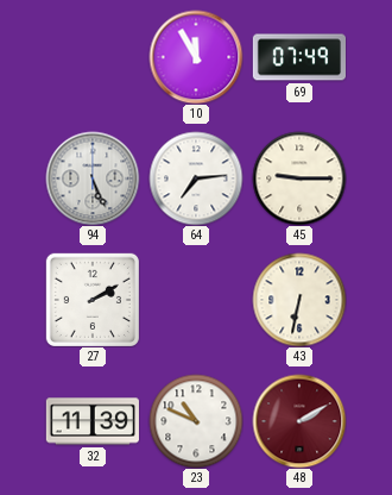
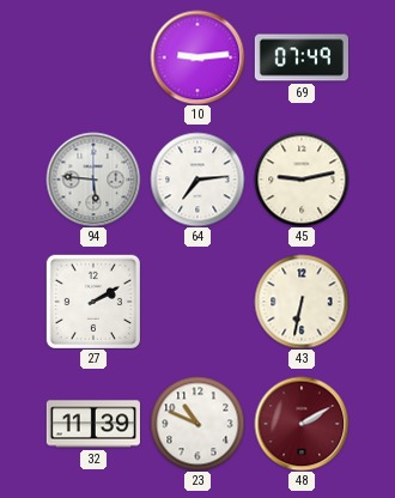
10: 11:55 -> 9:14
94: 5:26 -> 5:46
45: 9:15 -> 9:13
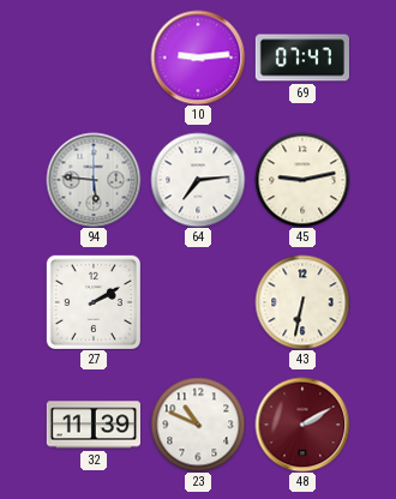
69: 07:49 -> 07:47
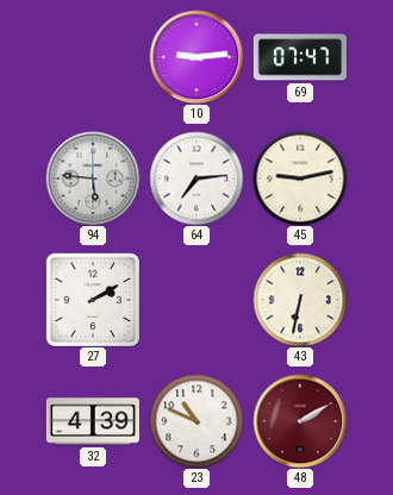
32: 11:39 -> 4:39
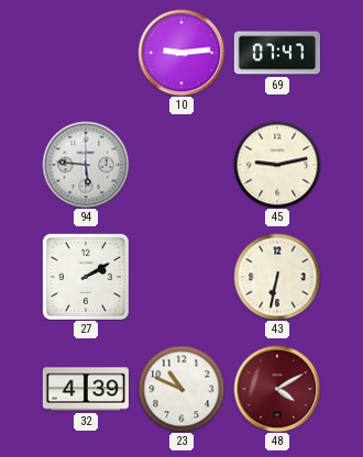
64: 7:14 -> none
48: 2:10 -> 4:10
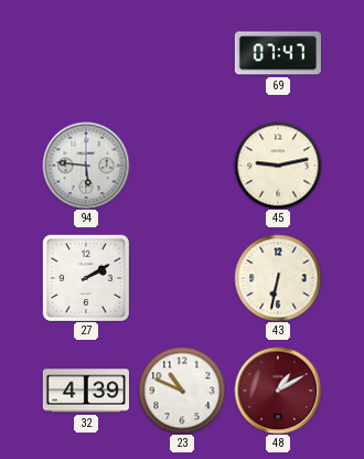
10: 9:14 -> none
48: 4:10 -> 1:10
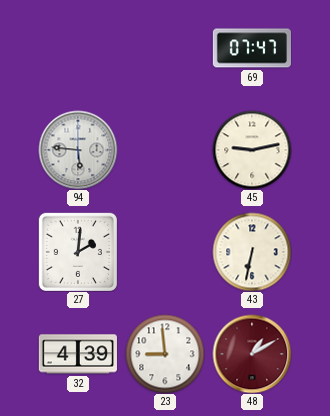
27: 2:10 -> 2:01
23: 10:49 -> 8:59
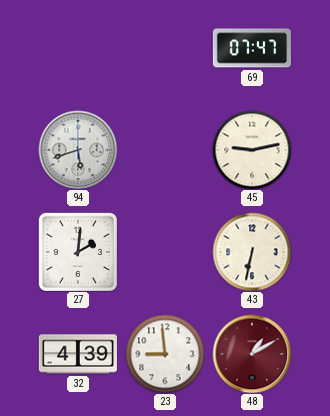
94: 5:46 -> 5:42
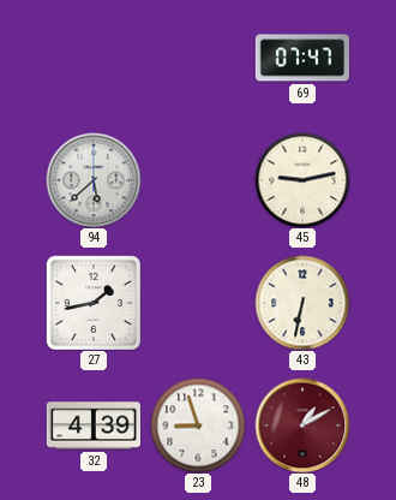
94: 5:42 -> 5:38
27: 2:01 -> 1:43
23: 8:59 -> 8:57
